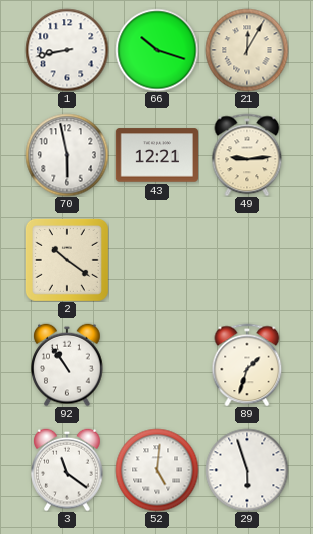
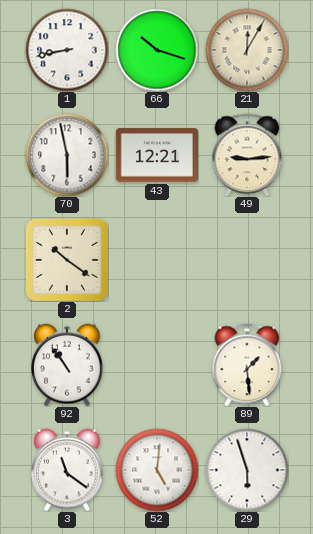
89: 1:33 -> 1:29
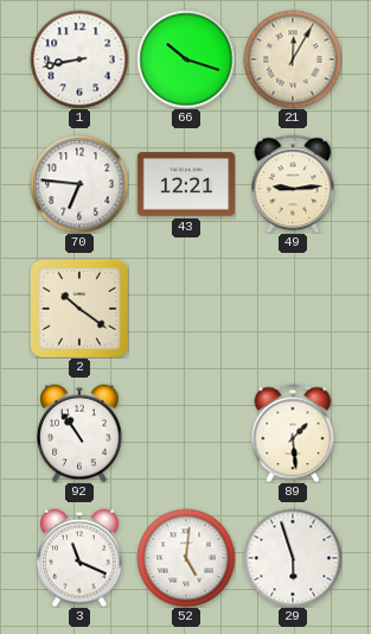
70: 5:58 -> 6:46
3: 11:21 -> 11:19
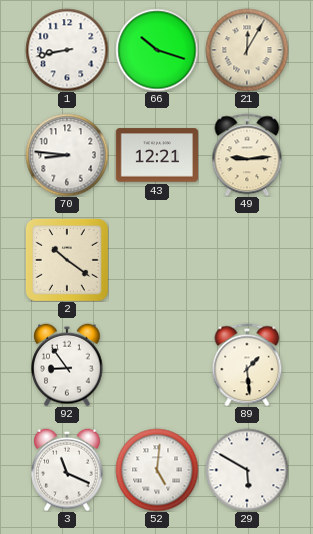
70: 6:46 -> 8:46
92: 10:54 -> 8:54
29: 5:57 -> 5:50
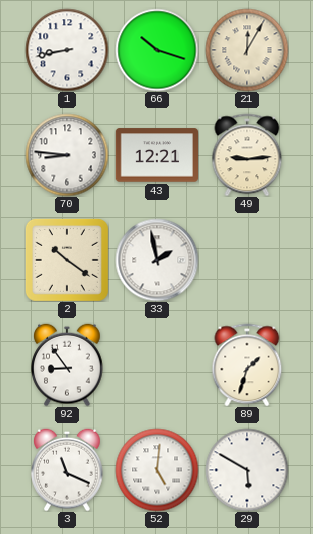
33: none -> 1:58
89: 1:29 -> 1:33
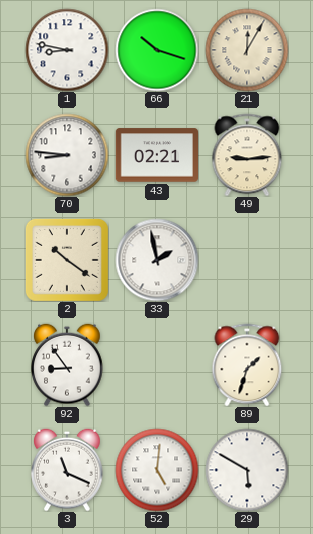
1: 8:43 -> 8:47
43: 12:21 -> 02:21
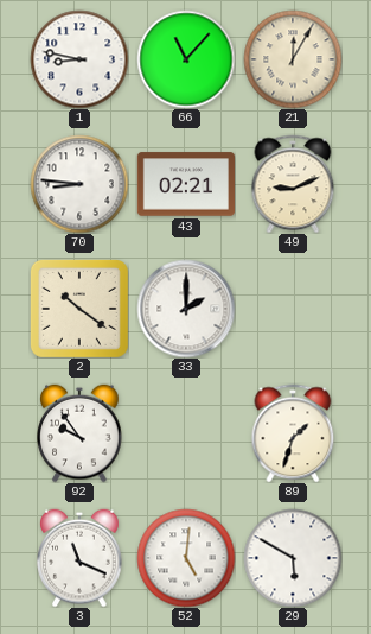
66: 10:18 -> 11:07
49: 9:14 -> 9:11
33: 1:58 -> 2:00
92: 8:54 -> 9:54
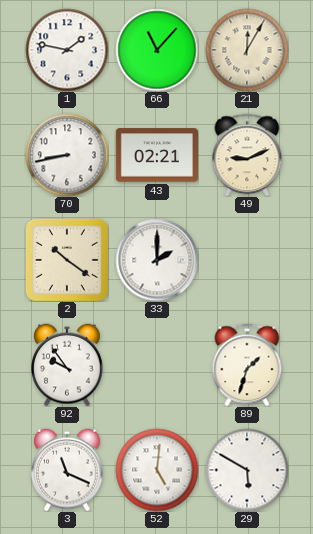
1: 8:47 -> 1:47
70: 8:46 -> 8:43
